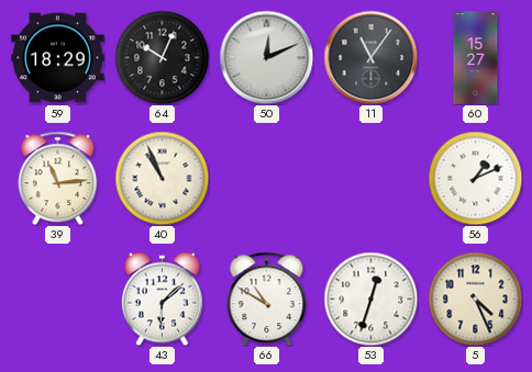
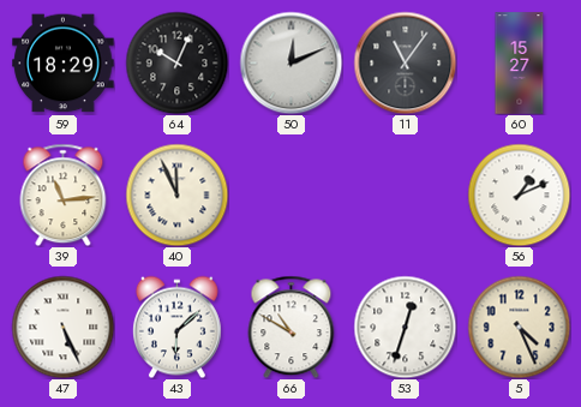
40: 10:56 -> 11:56
47: none -> 5:26
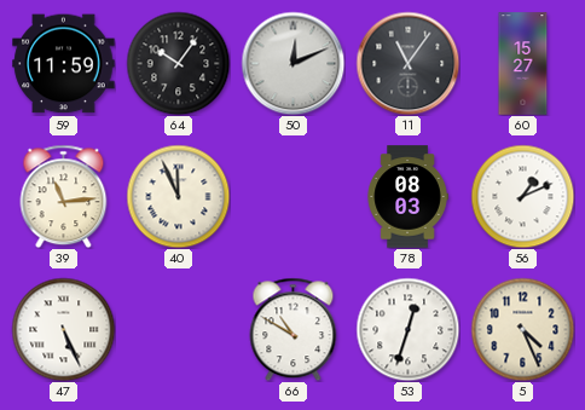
59: 18:29 -> 11:59
64: 10:04 -> 10:06
78: none -> 08:03
43: 6:08 -> none
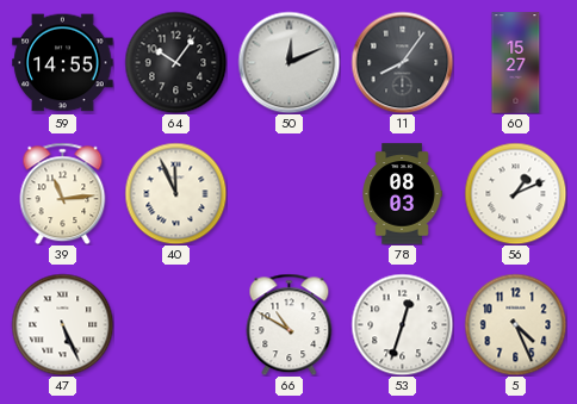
59: 11:59 -> 14:55
11: 11:06 -> 8:06
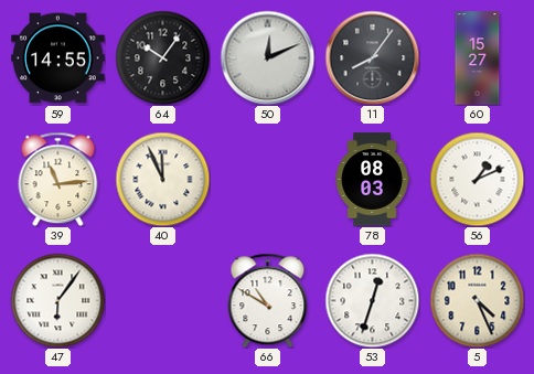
47: 5:26 -> 6:06
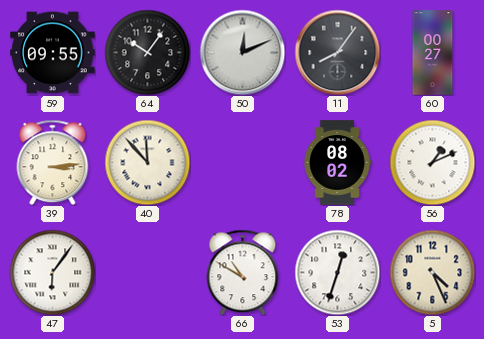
59: 14:55 -> 09:55
60: 15:27 -> 00:27
39: 11:14 -> 3:14
40: 11:56 -> 11:53
78: 08:03 -> 08:02
